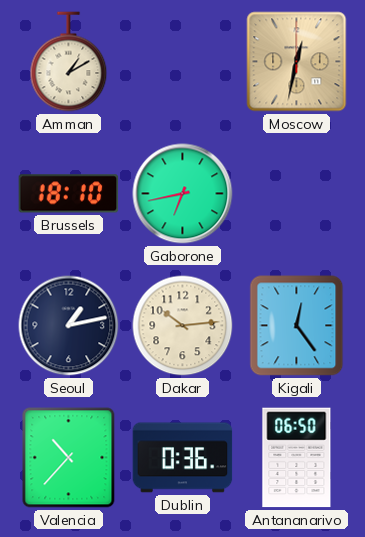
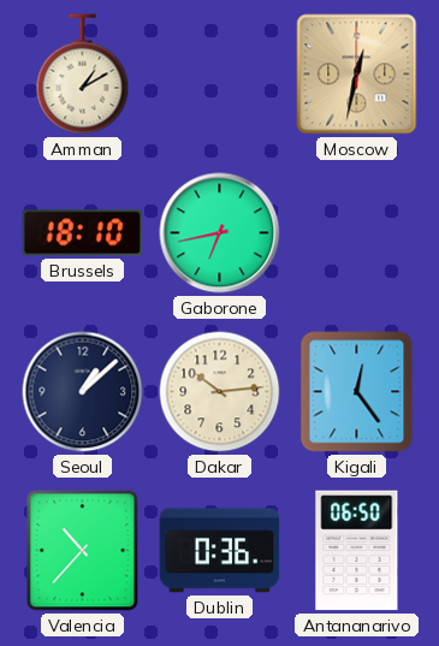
Seoul: 1:13 -> 1:08
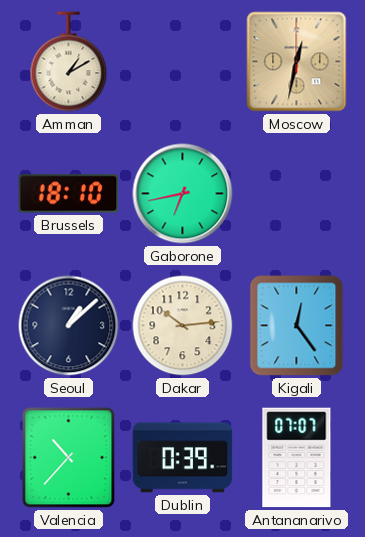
Dublin: 0:36 -> 0:39
Antananarivo: 06:50 -> 07:07
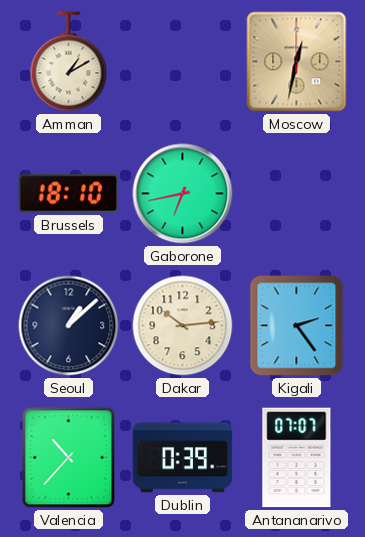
Kigali: 12:24 -> 2:24
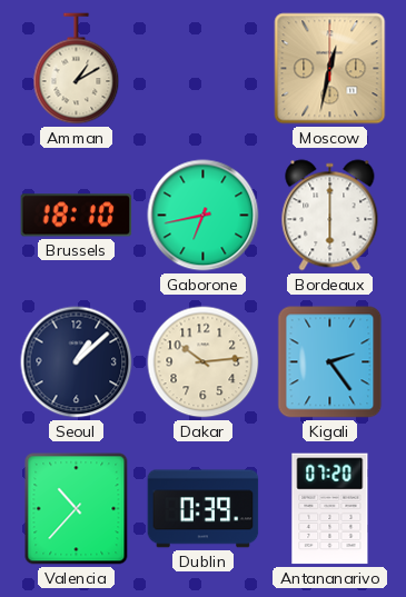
Bordeaux: none -> 6:00
Antananarivo: 07:07 -> 07:20
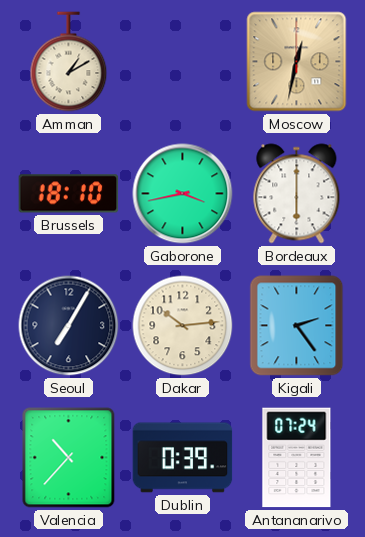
Gaborone: 6:43 -> 3:43
Seoul: 1:08 -> 7:05
Antananarivo: 07:20 -> 07:24
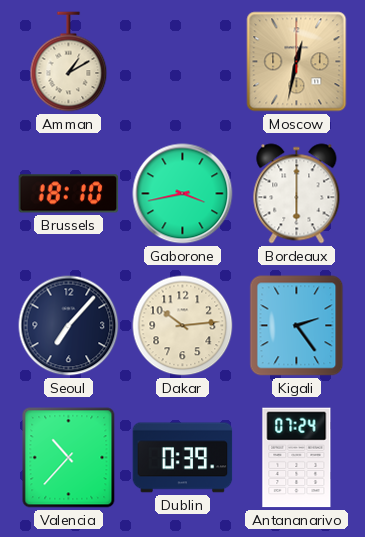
Seoul: 7:05 -> 7:07
